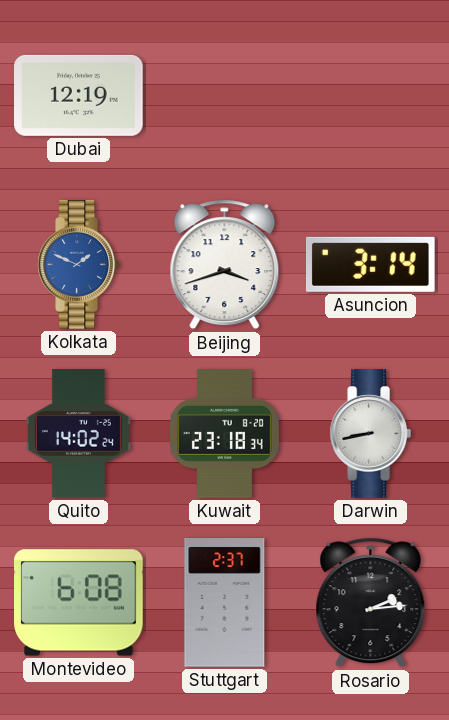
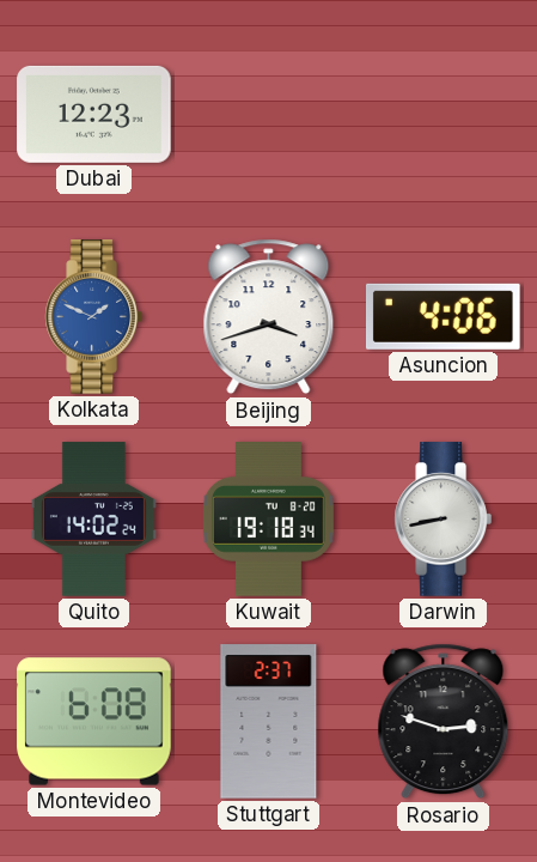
Dubai: 12:19 -> 12:23
Asuncion: 3:14 -> 4:06
Kuwait: 23:18 -> 19:18
Rosario: 2:14 -> 2:48
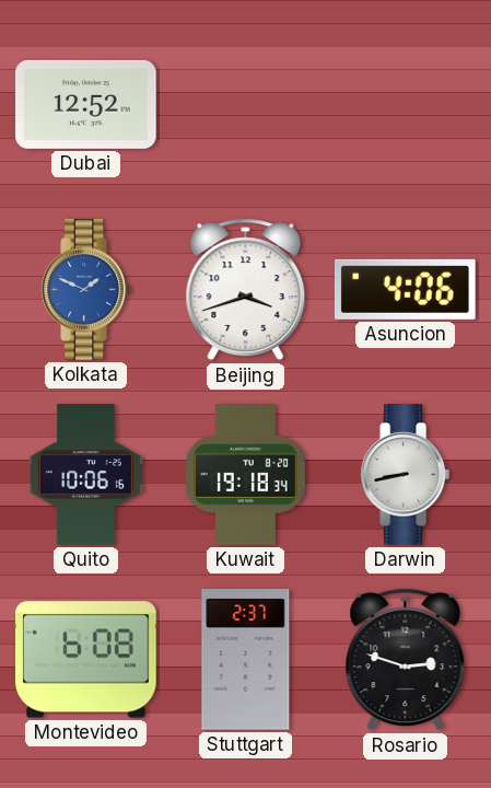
Dubai: 12:23 -> 12:52
Quito: 14:02 -> 10:06
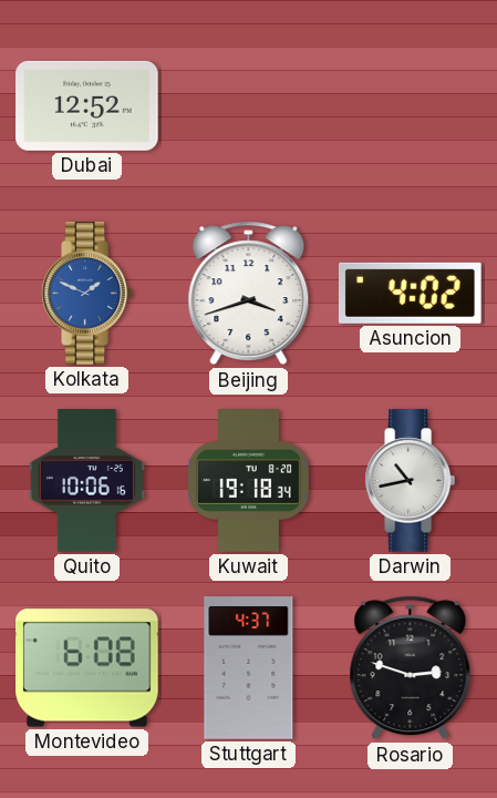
Asuncion: 4:06 -> 4:02
Darwin: 8:43 -> 10:43
Stuttgart: 2:37 -> 4:37
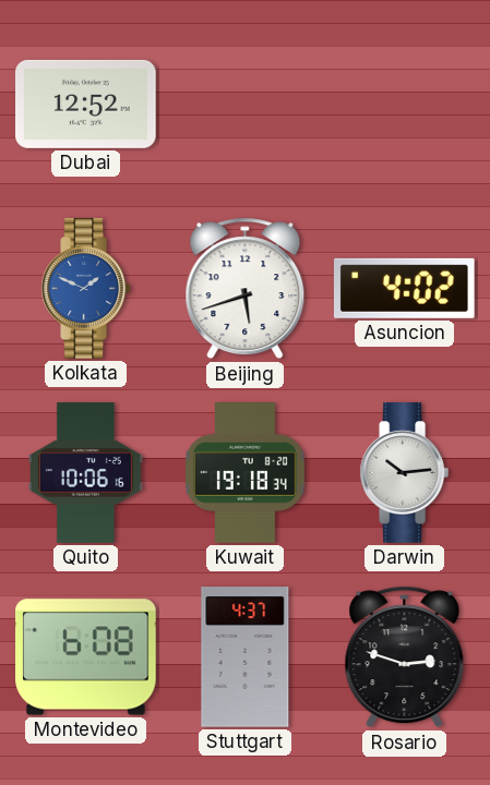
Beijing: 3:42 -> 5:42
Darwin: 10:43 -> 10:14
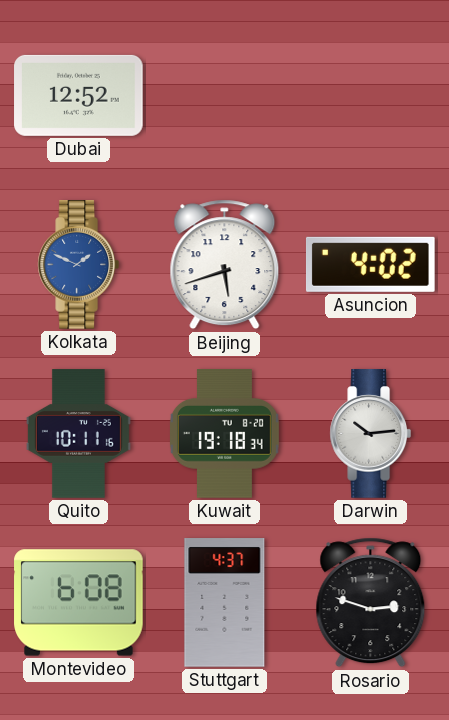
Quito: 10:06 -> 10:11
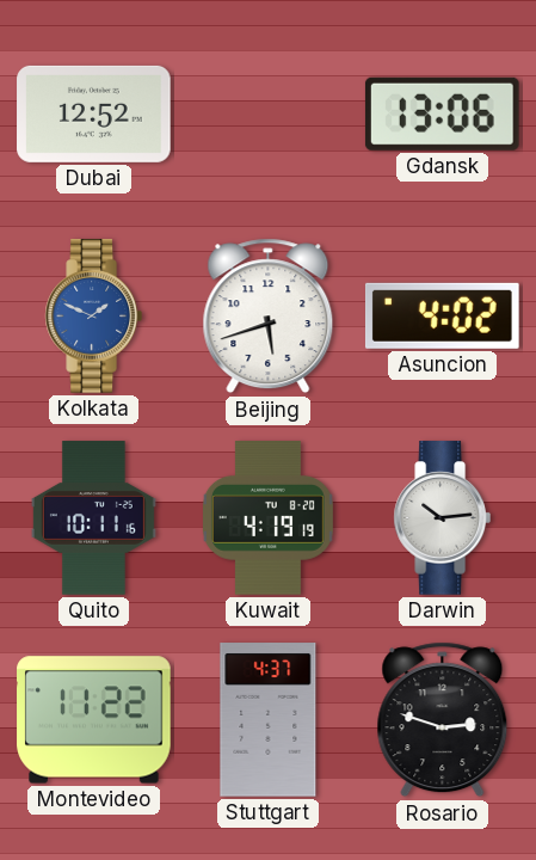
Gdansk: none -> 13:06
Kuwait: 19:18 -> 4:19
Montevideo: 6:08 -> 11:22
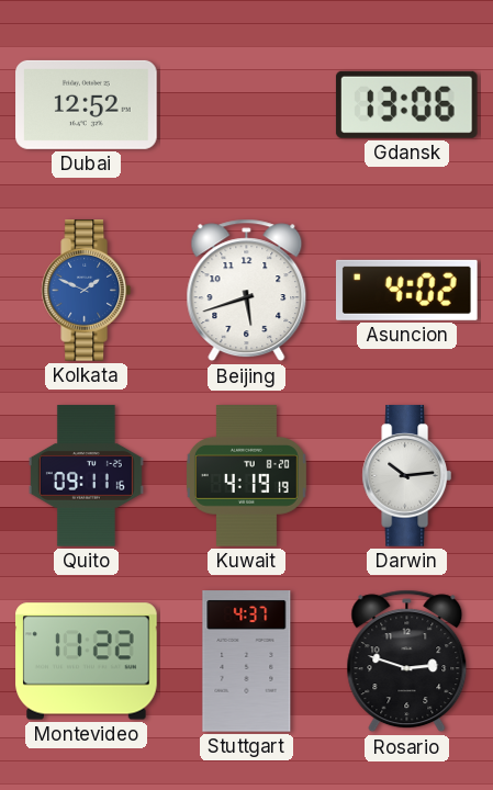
Quito: 10:11 -> 09:11
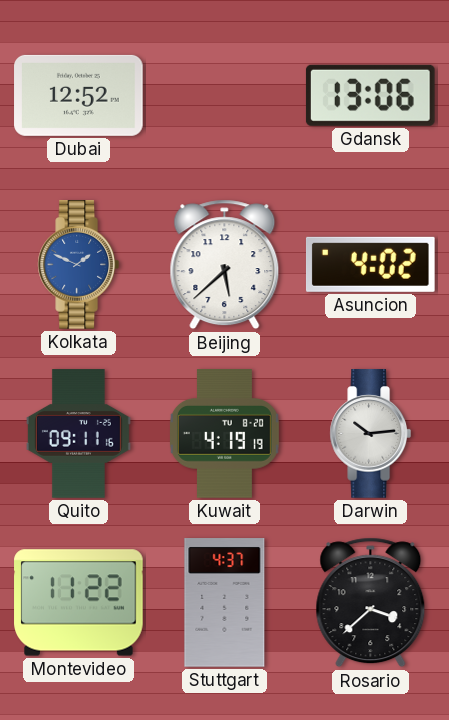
Beijing: 5:42 -> 5:38
Rosario: 2:48 -> 3:38
